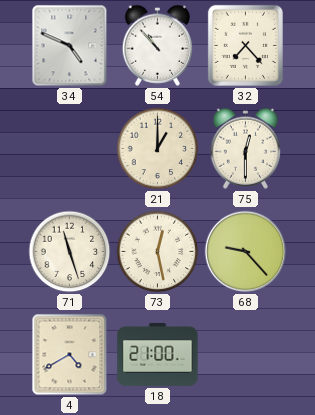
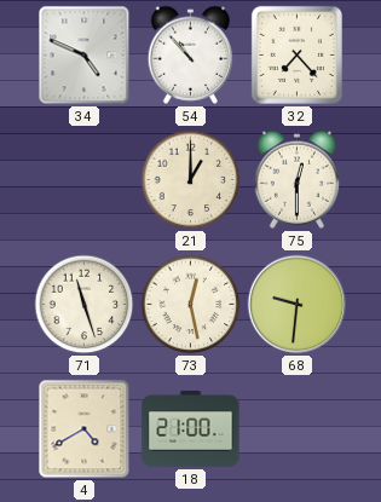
68: 9:23 -> 9:31
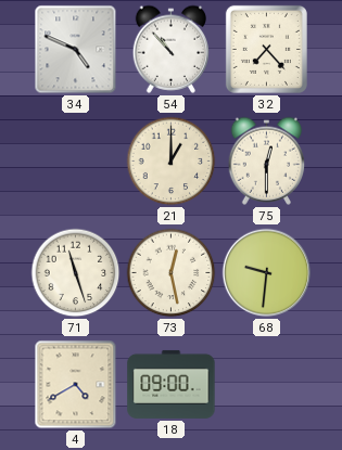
18: 21:00 -> 09:00
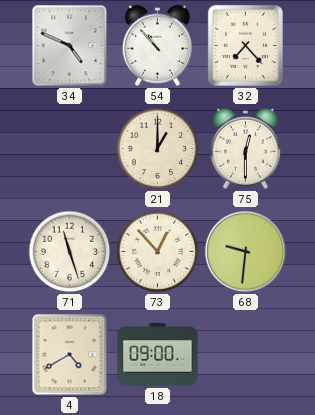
73: 12:28 -> 12:53
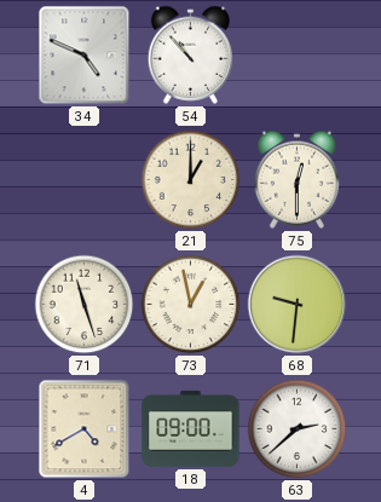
32: 7:23 -> none
73: 12:53 -> 12:58
63: none -> 2:38
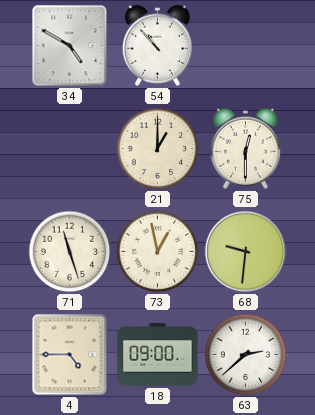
34: 4:49 -> 4:50
4: 4:40 -> 4:45
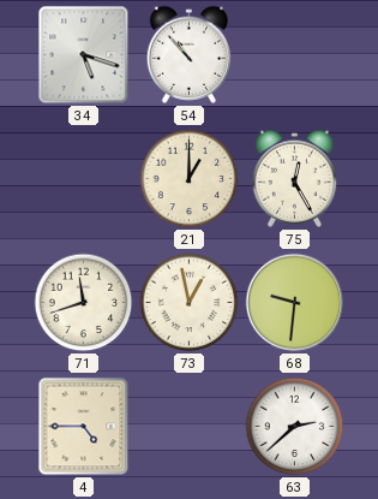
34: 4:50 -> 5:18
75: 12:30 -> 12:25
71: 11:27 -> 11:42
18: 09:00 -> none
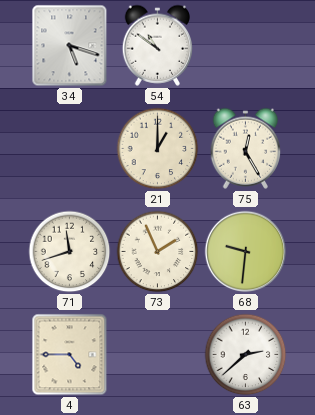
54: 10:53 -> 10:51
73: 12:58 -> 1:56
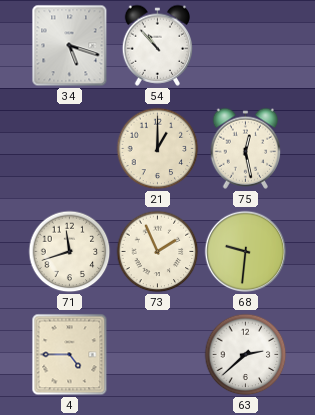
54: 10:51 -> 10:53
75: 12:25 -> 12:28
